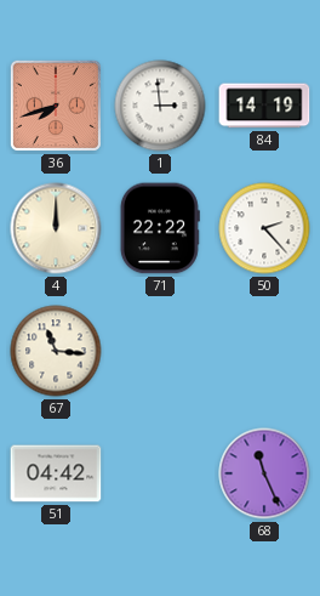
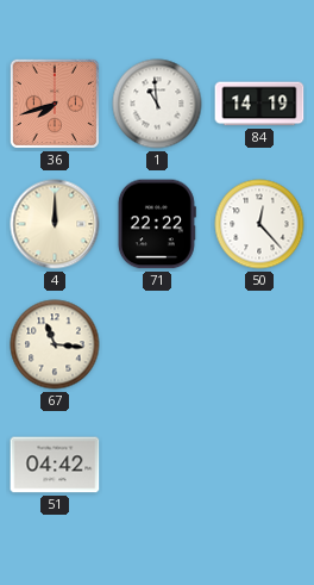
1: 2:59 -> 10:59
50: 2:23 -> 12:23
68: 11:26 -> none
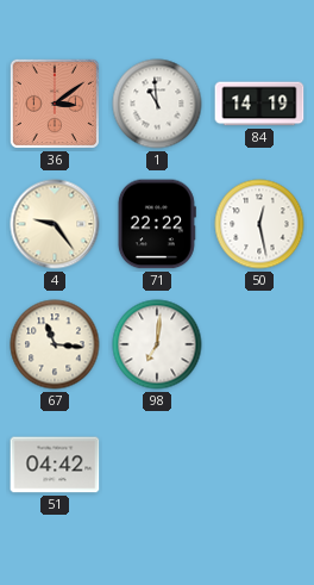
36: 7:42 -> 3:09
4: 12:00 -> 9:24
50: 12:23 -> 12:28
98: none -> 7:01
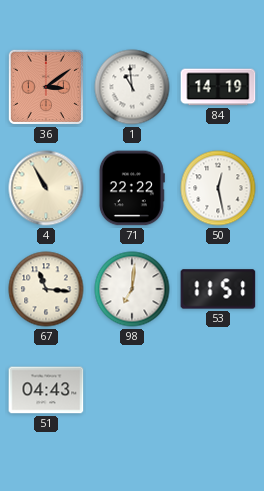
4: 9:24 -> 10:55
53: none -> 11:51
51: 04:42 -> 04:43
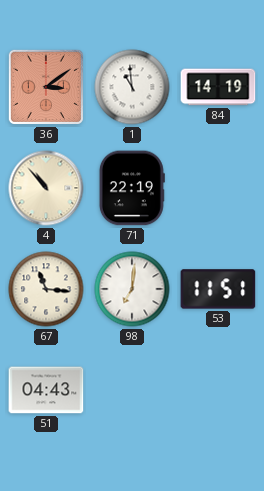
4: 10:55 -> 10:53
71: 22:22 -> 22:19
50: 12:28 -> none
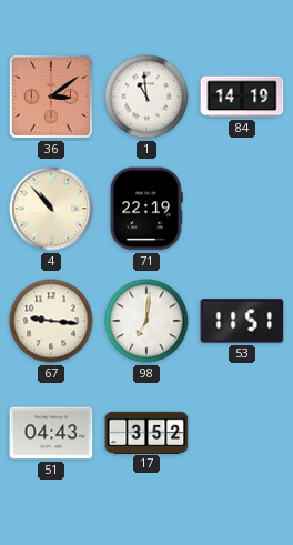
67: 11:16 -> 9:16
17: none -> 3:52
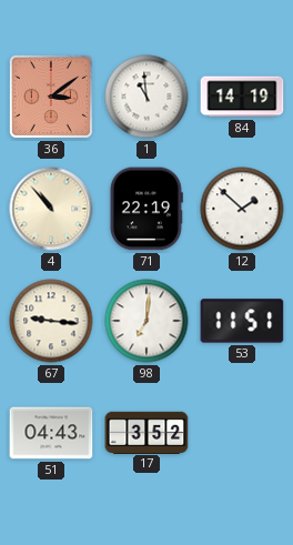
12: none -> 1:52
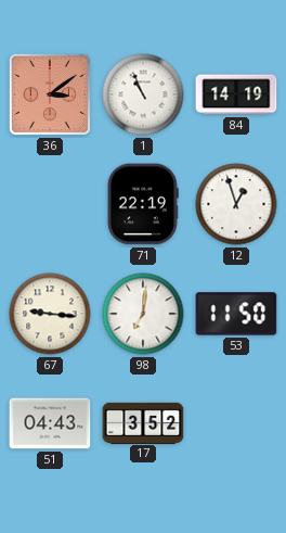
1: 10:59 -> 10:56
4: 10:53 -> none
12: 1:52 -> 12:57
53: 11:51 -> 11:50
